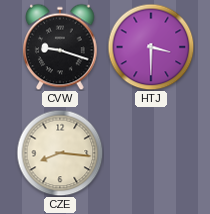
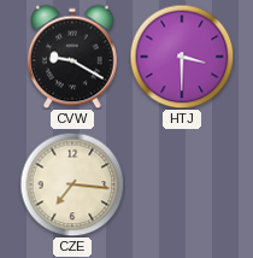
CVW: 9:18 -> 9:20
CZE: 8:16 -> 7:16
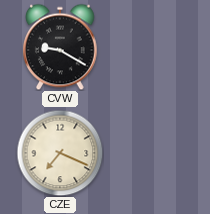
HTJ: 3:30 -> none
CZE: 7:16 -> 7:19
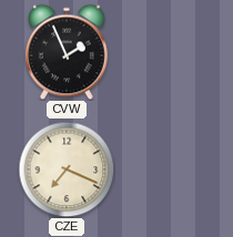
CVW: 9:20 -> 1:56
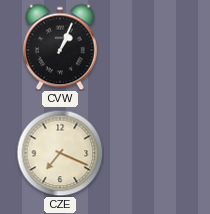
CVW: 1:56 -> 1:04
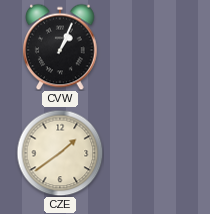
CZE: 7:19 -> 1:39
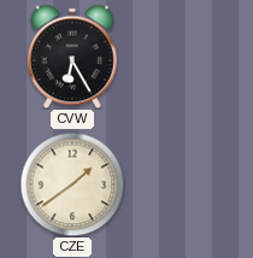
CVW: 1:04 -> 6:25
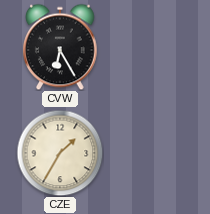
CZE: 1:39 -> 1:35
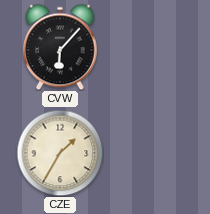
CVW: 6:25 -> 6:07
